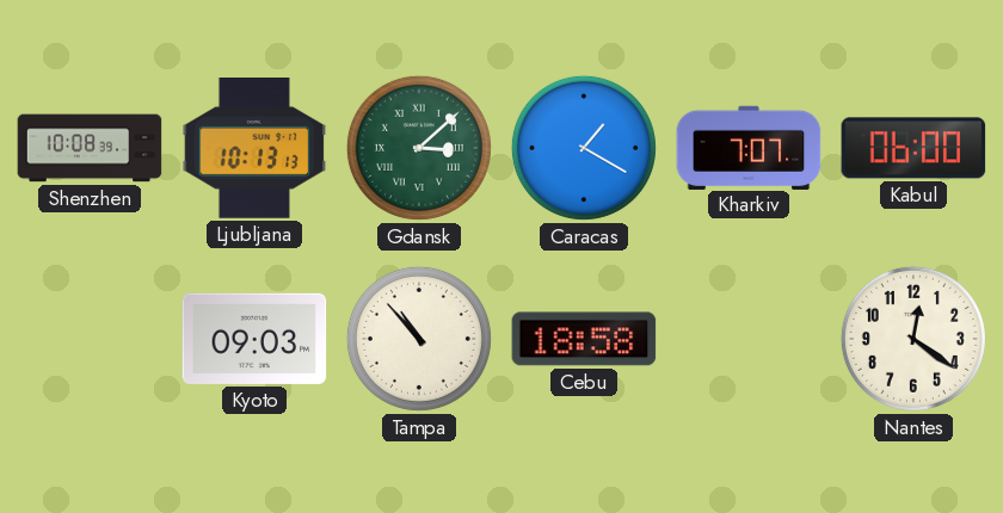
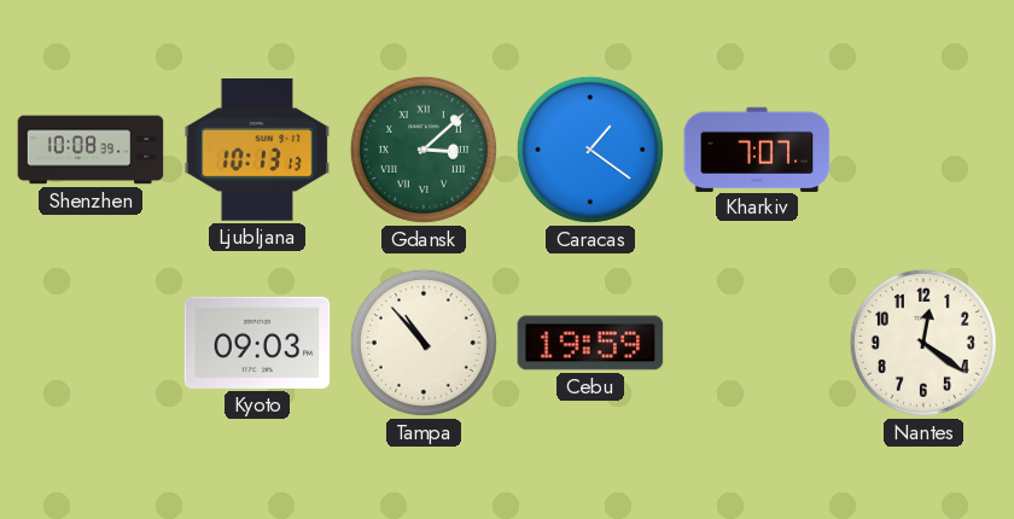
Caracas: 1:20 -> 1:21
Kabul: 06:00 -> none
Cebu: 18:58 -> 19:59
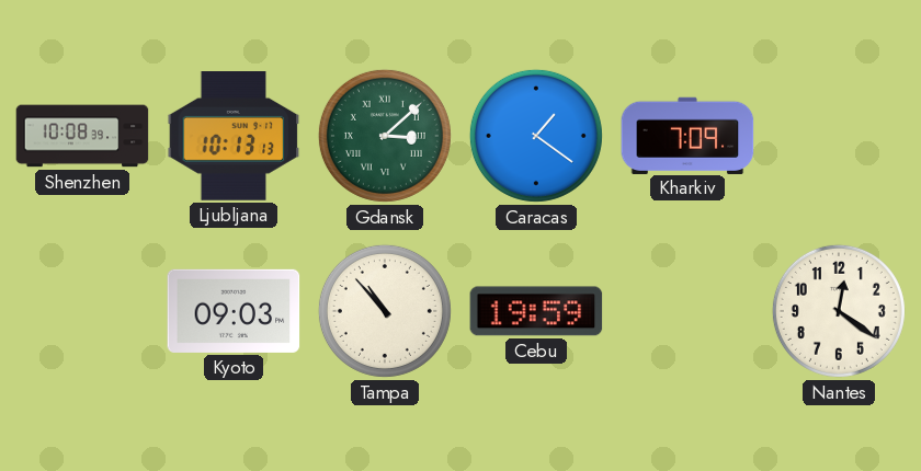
Kharkiv: 7:07 -> 7:09
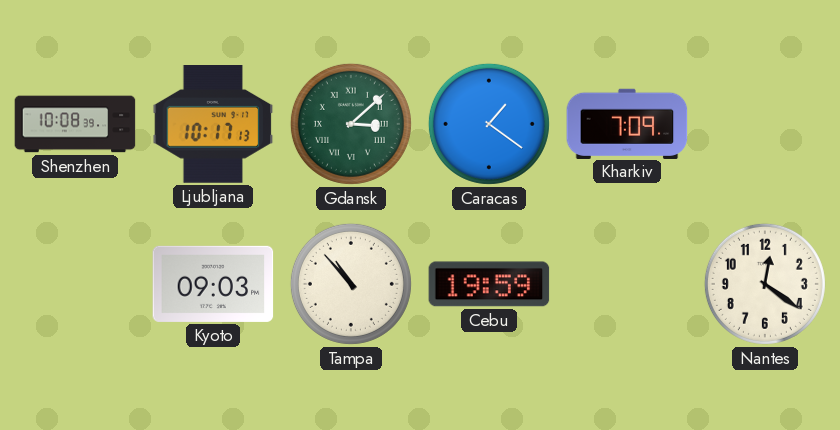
Ljubljana: 10:13 -> 10:17
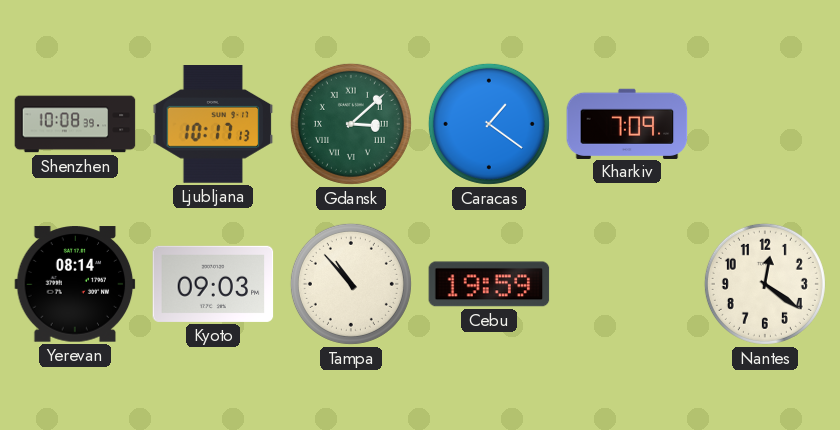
Yerevan: none -> 08:14
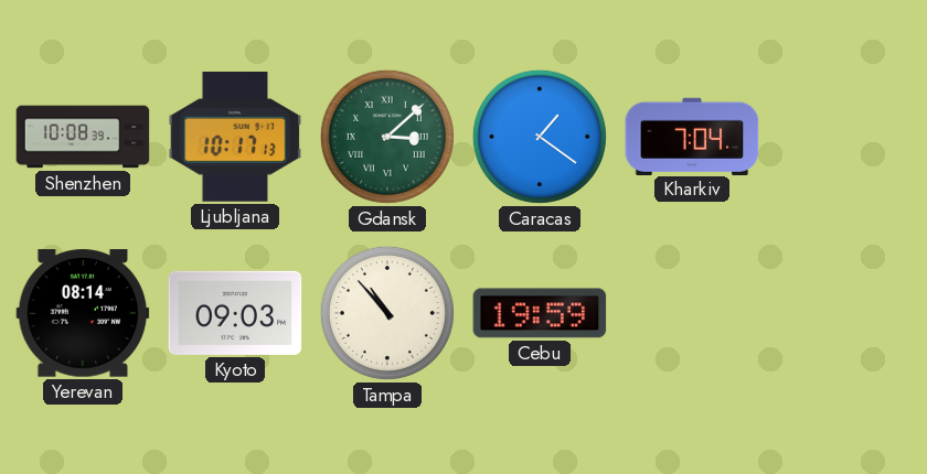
Kharkiv: 7:09 -> 7:04
Nantes: 12:21 -> none
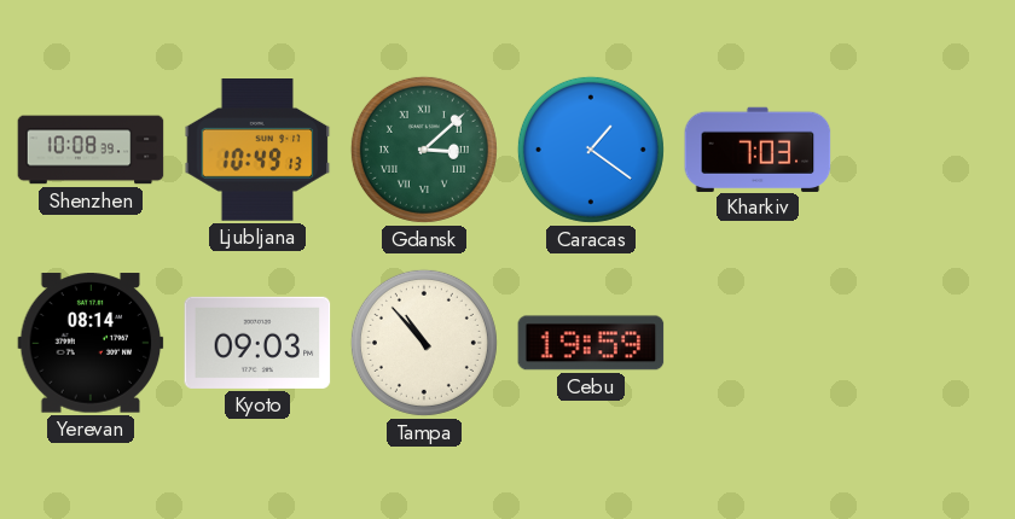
Ljubljana: 10:17 -> 10:49
Kharkiv: 7:04 -> 7:03
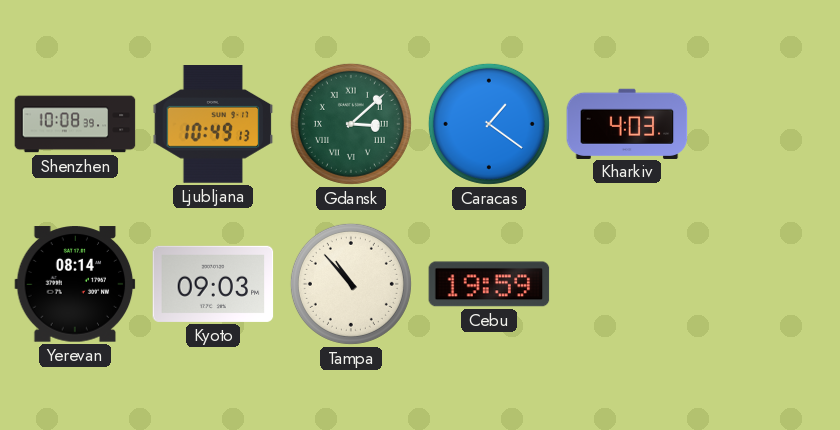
Kharkiv: 7:03 -> 4:03
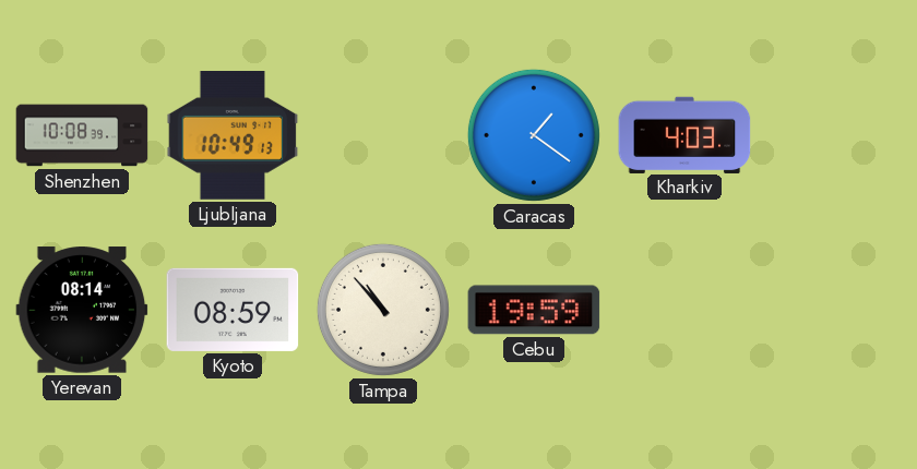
Gdansk: 3:08 -> none
Kyoto: 09:03 -> 08:59
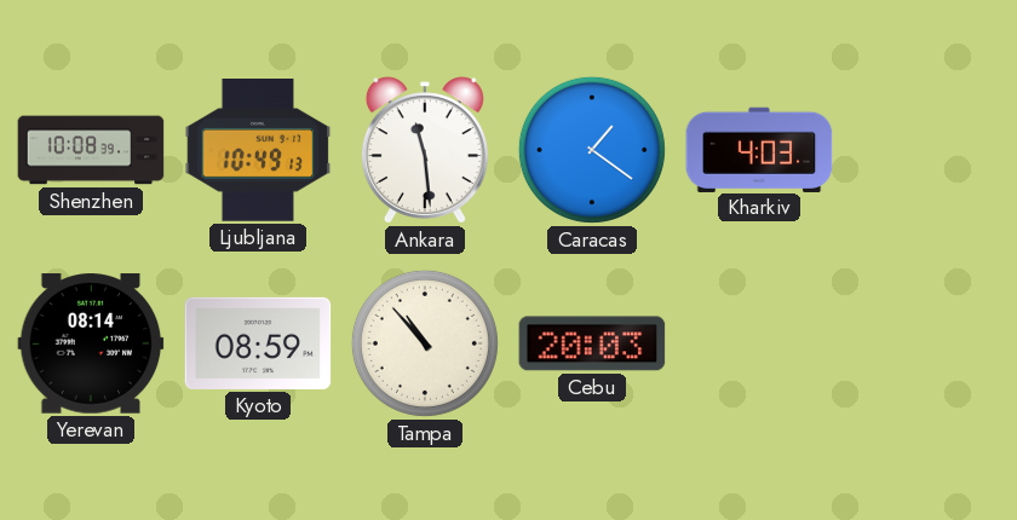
Ankara: none -> 11:29
Cebu: 19:59 -> 20:03
